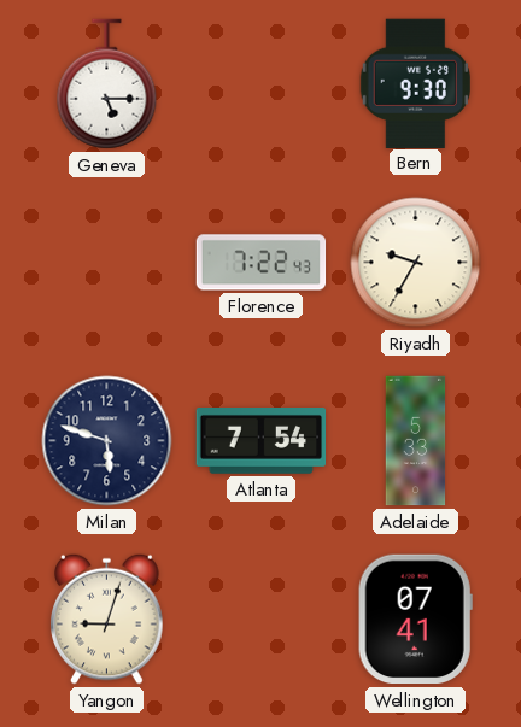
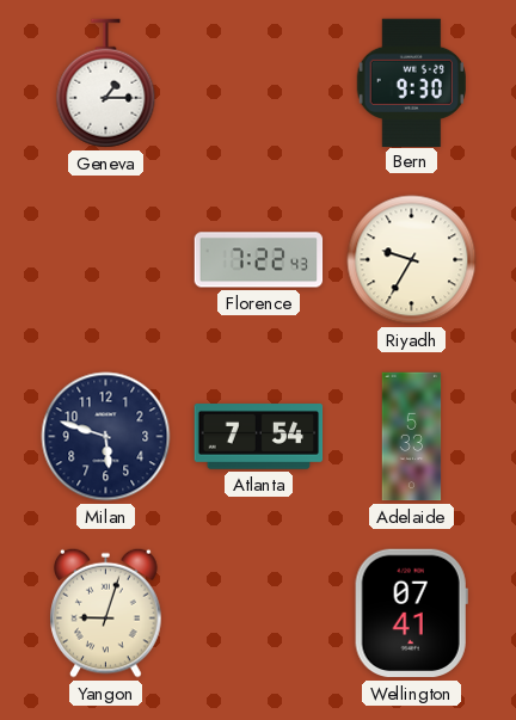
Geneva: 5:15 -> 1:15
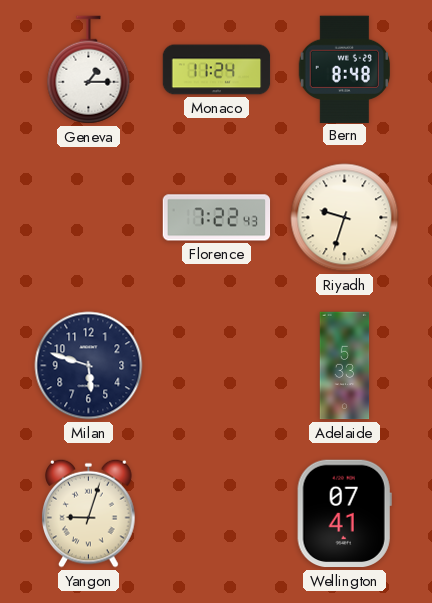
Monaco: none -> 11:24
Bern: 9:30 -> 8:48
Riyadh: 9:35 -> 9:33
Atlanta: 7:54 -> none
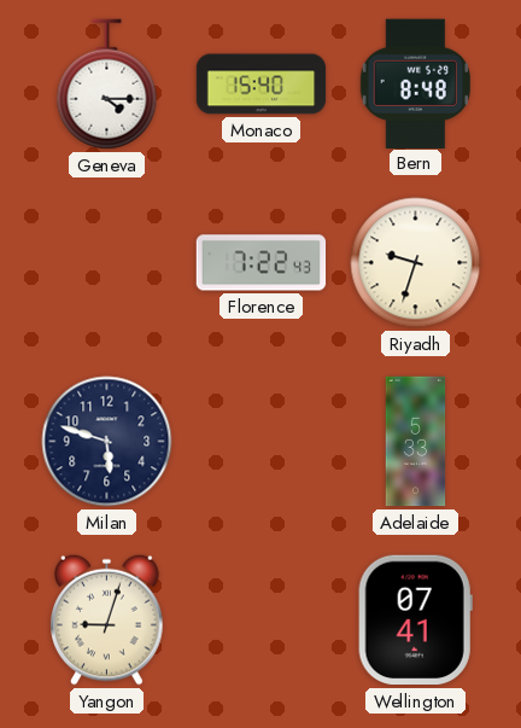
Geneva: 1:15 -> 4:15
Monaco: 11:24 -> 15:40
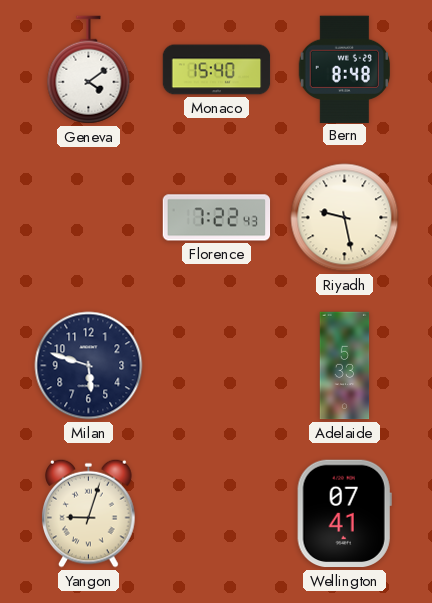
Geneva: 4:15 -> 4:09
Riyadh: 9:33 -> 9:28
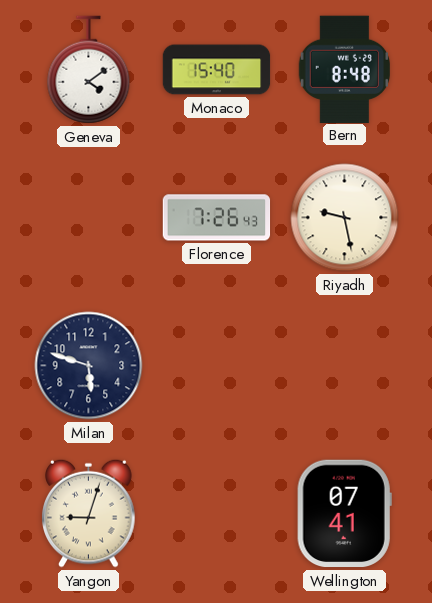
Florence: 7:22 -> 7:26
Adelaide: 5:33 -> none
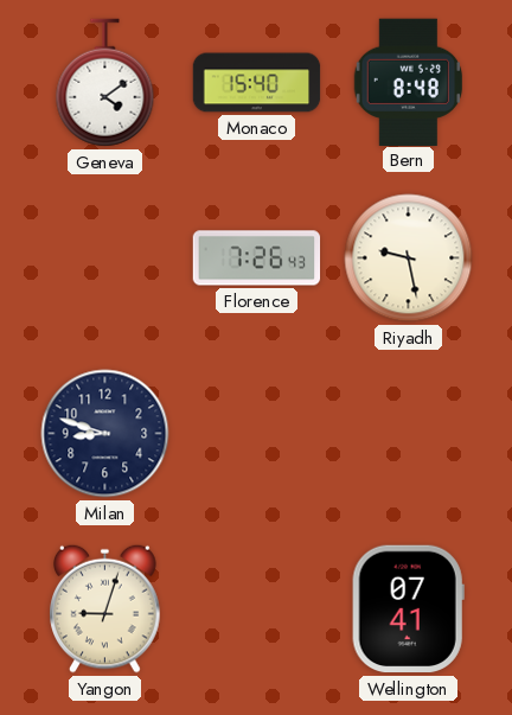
Milan: 5:48 -> 8:48
